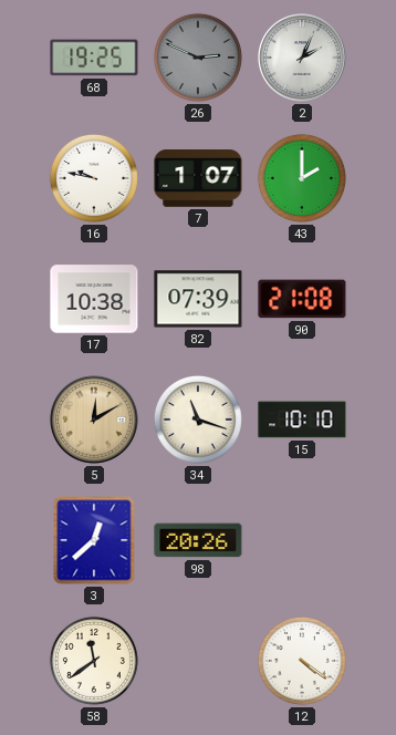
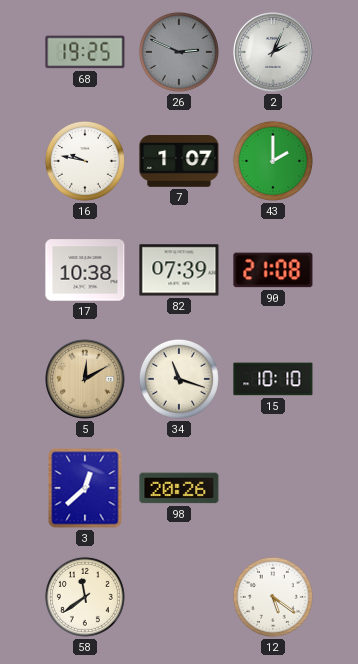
12: 4:21 -> 5:21
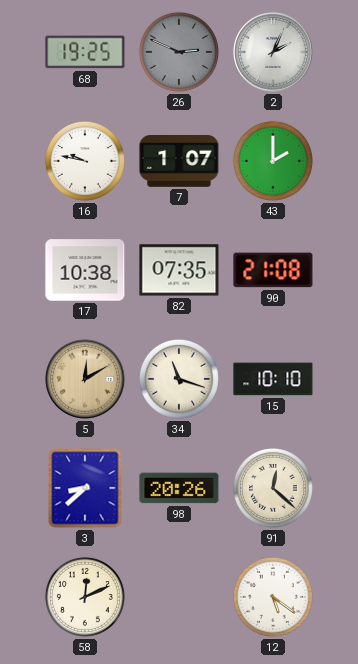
82: 07:39 -> 07:35
3: 12:38 -> 8:38
91: none -> 12:22
58: 11:39 -> 12:11
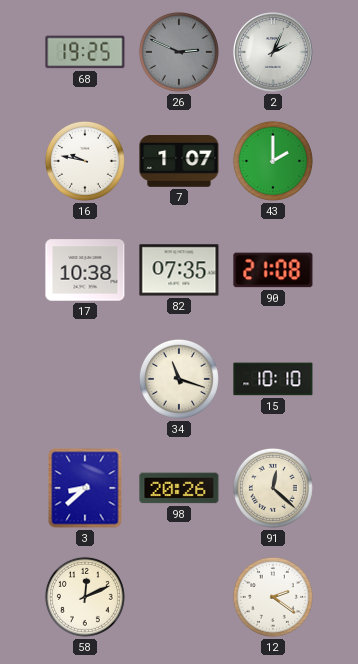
5: 12:10 -> none
12: 5:21 -> 2:21
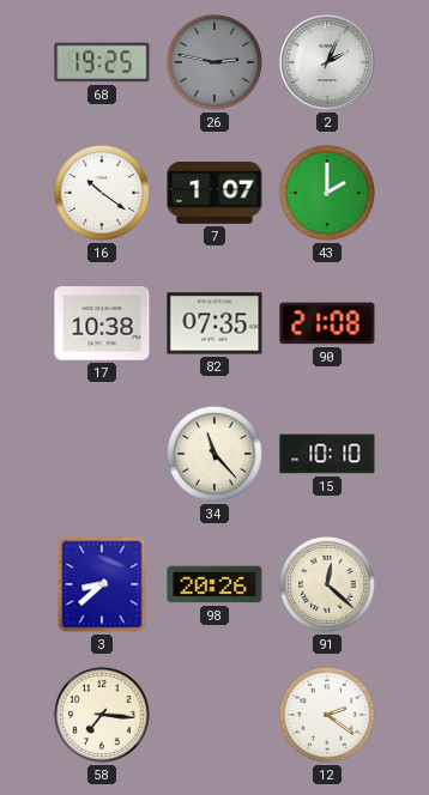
26: 2:49 -> 2:47
16: 9:47 -> 10:21
34: 11:18 -> 11:23
58: 12:11 -> 7:16
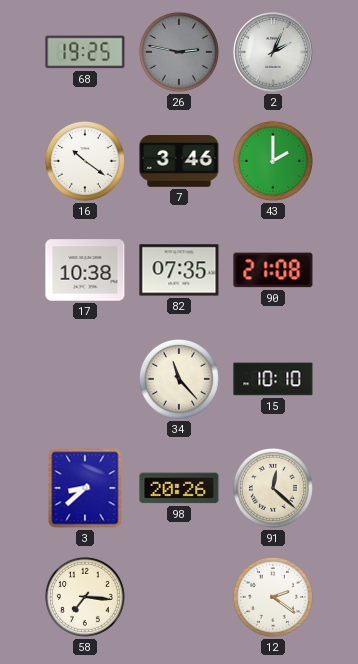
7: 1:07 -> 3:46
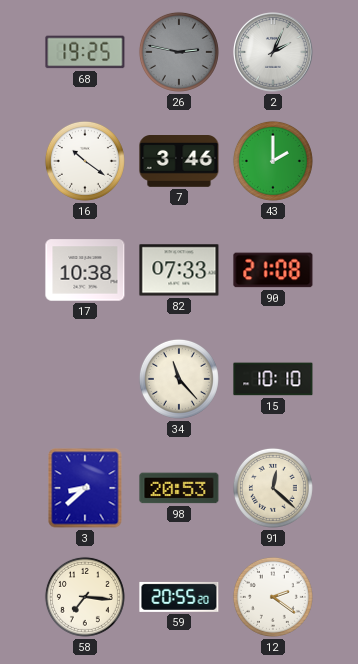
82: 07:35 -> 07:33
98: 20:26 -> 20:53
59: none -> 20:55
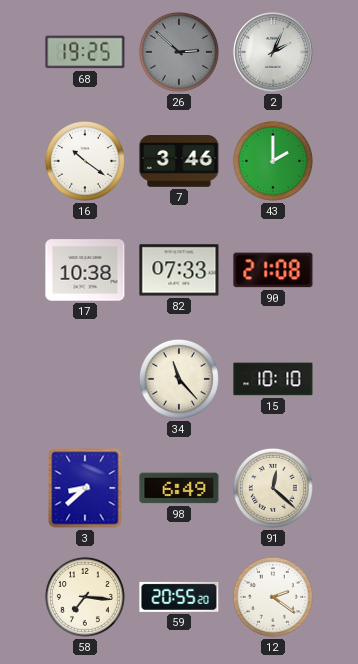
26: 2:47 -> 2:52
98: 20:53 -> 6:49
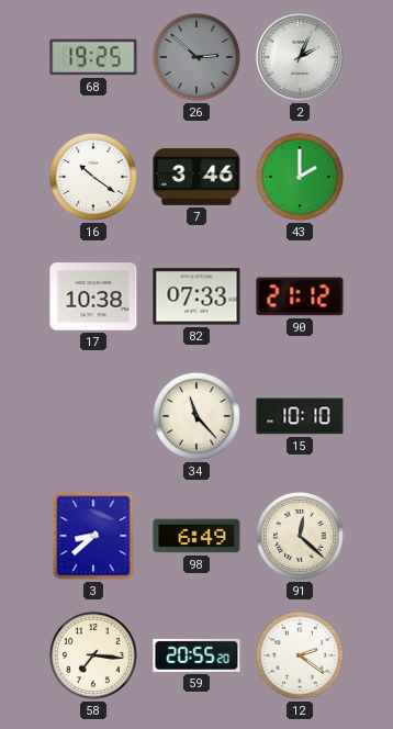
90: 21:08 -> 21:12
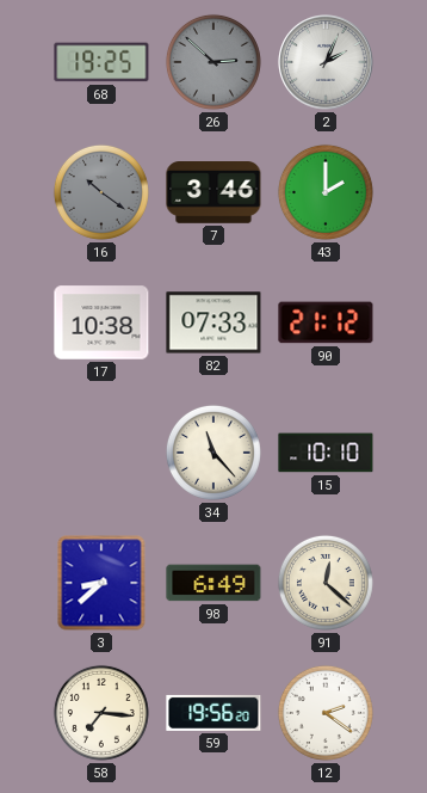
16 dial: white -> grey
59: 20:55 -> 19:56
